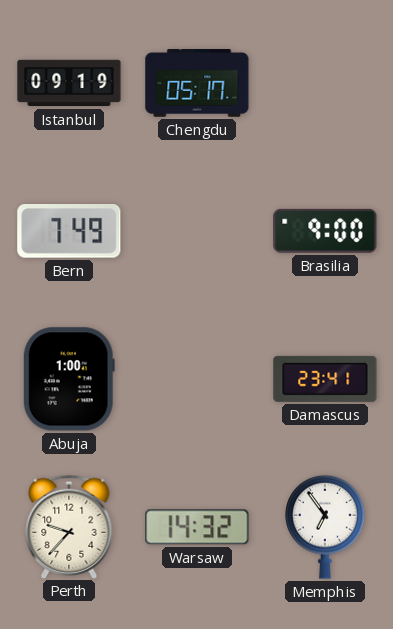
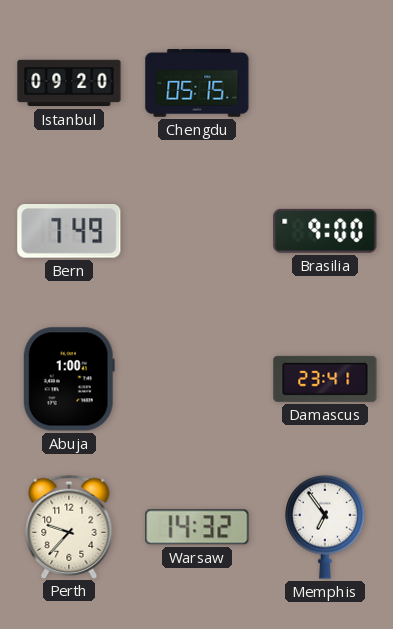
Istanbul: 09:19 -> 09:20
Chengdu: 05:17 -> 05:15
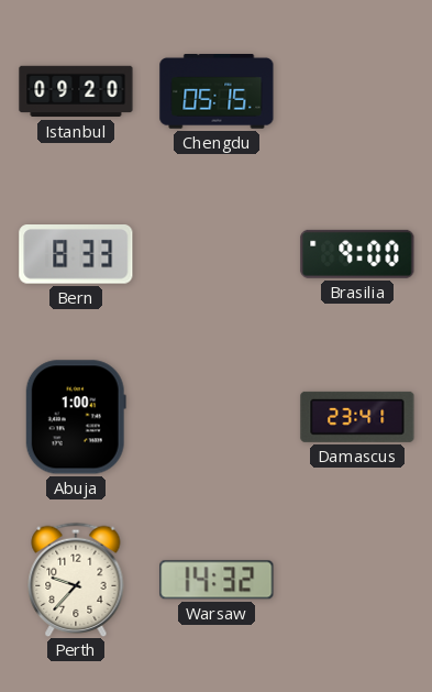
Bern: 7:49 -> 8:33
Memphis: 6:54 -> none
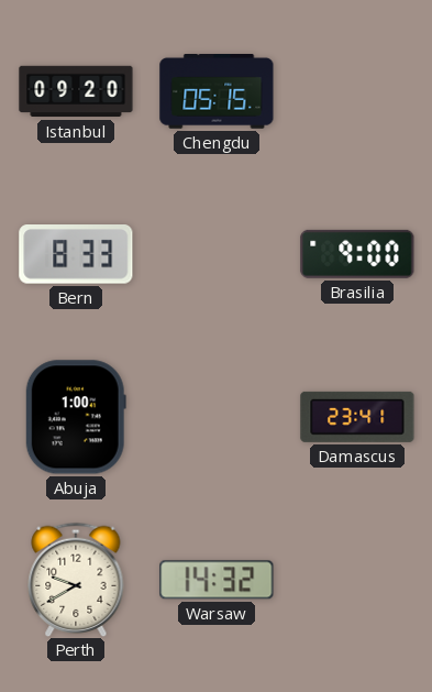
Perth: 9:37 -> 9:40
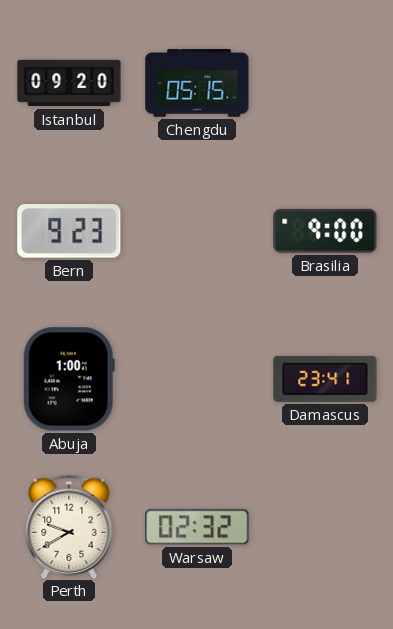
Bern: 8:33 -> 9:23
Warsaw: 14:32 -> 02:32
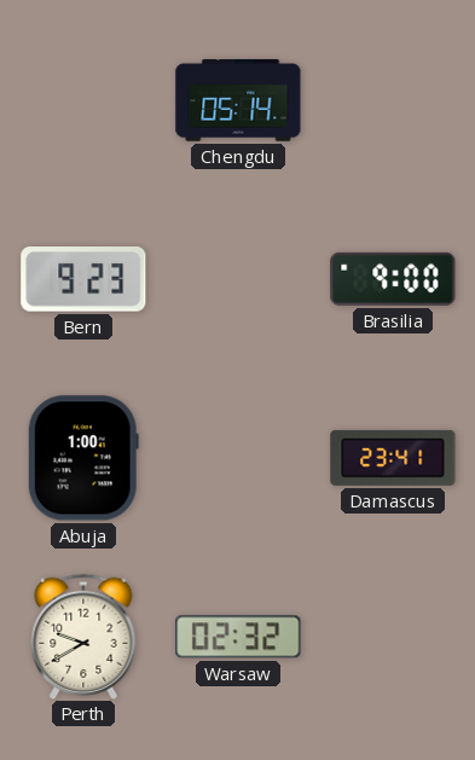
Istanbul: 09:20 -> none
Chengdu: 05:15 -> 05:14
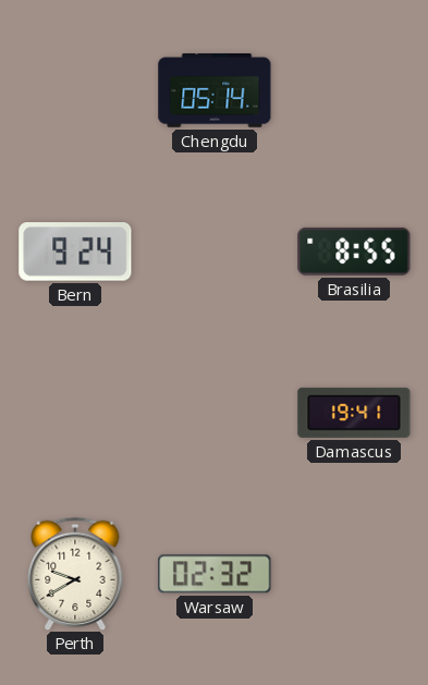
Bern: 9:23 -> 9:24
Brasilia: 9:00 -> 8:55
Abuja: 1:00 -> none
Damascus: 23:41 -> 19:41
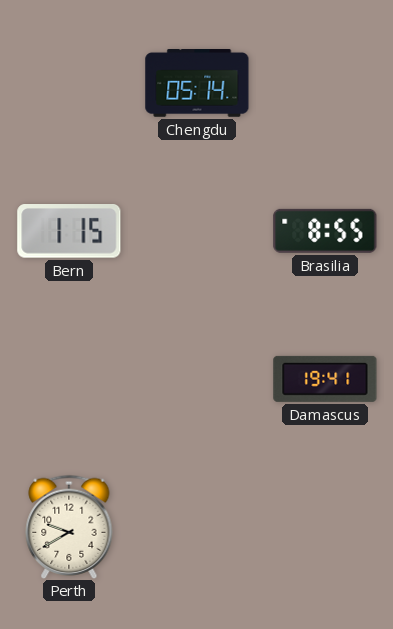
Bern: 9:24 -> 1:15
Warsaw: 02:32 -> none
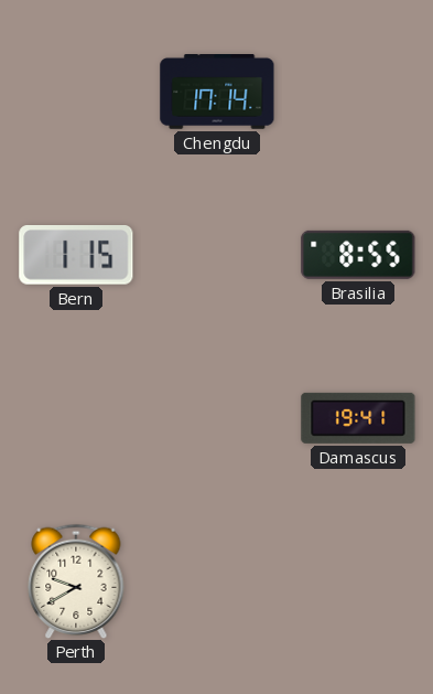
Chengdu: 05:14 -> 17:14
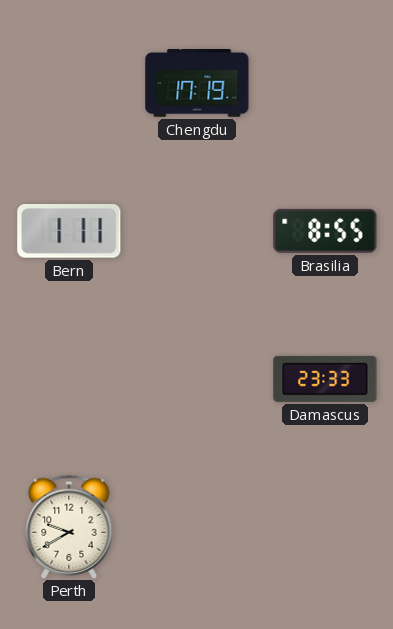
Chengdu: 17:14 -> 17:19
Bern: 1:15 -> 1:11
Damascus: 19:41 -> 23:33
